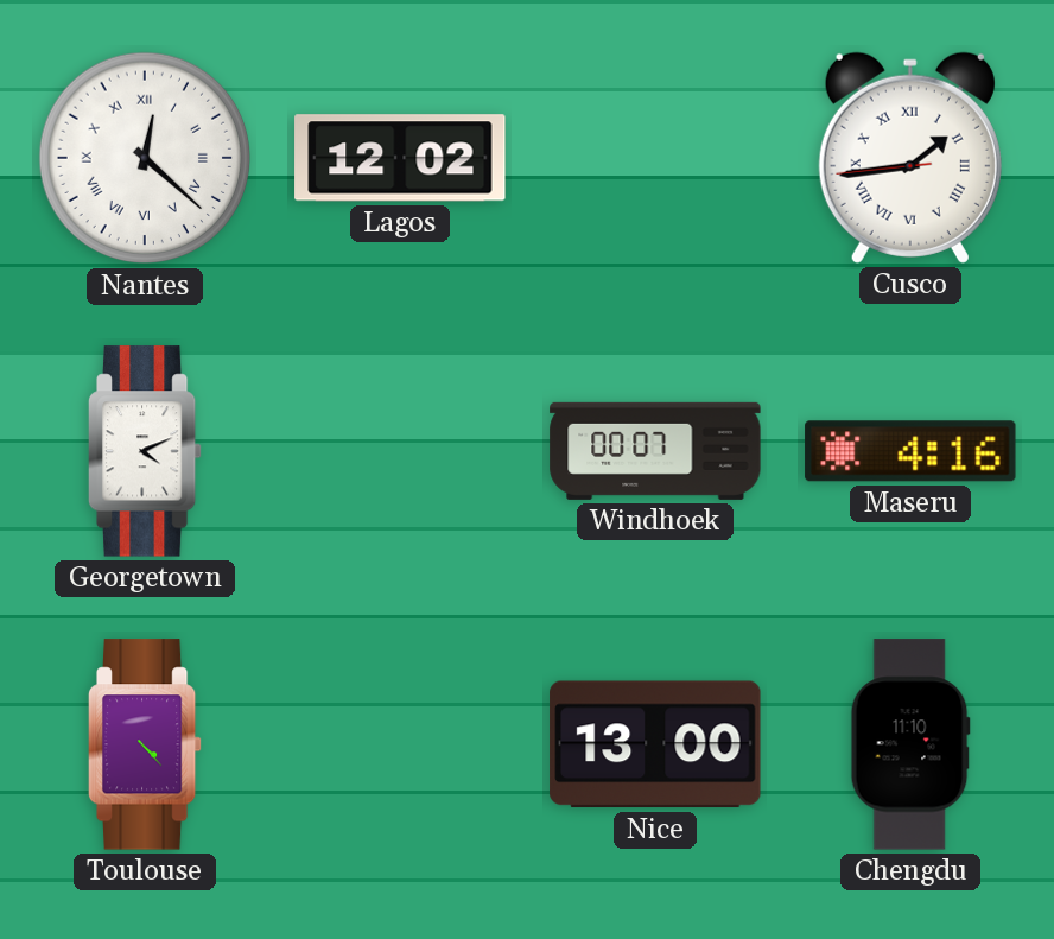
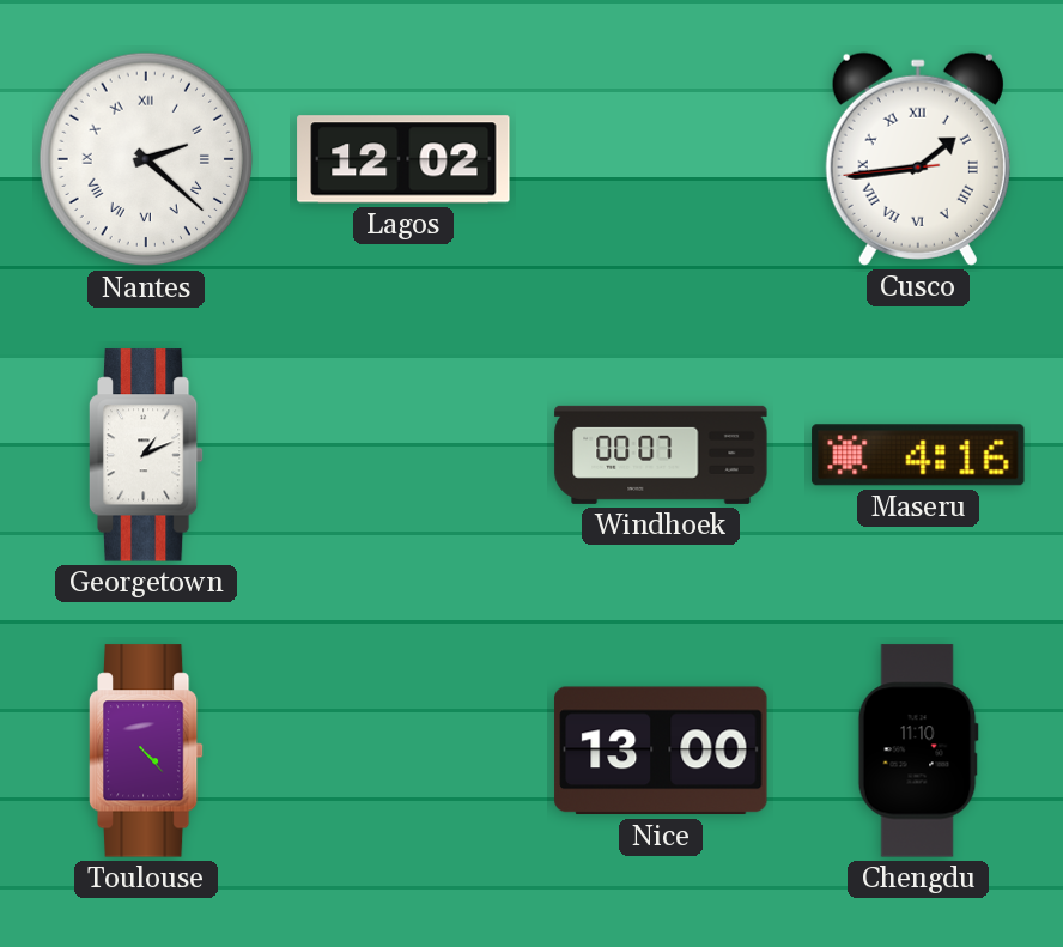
Nantes: 12:22 -> 2:22
Georgetown: 4:11 -> 1:11
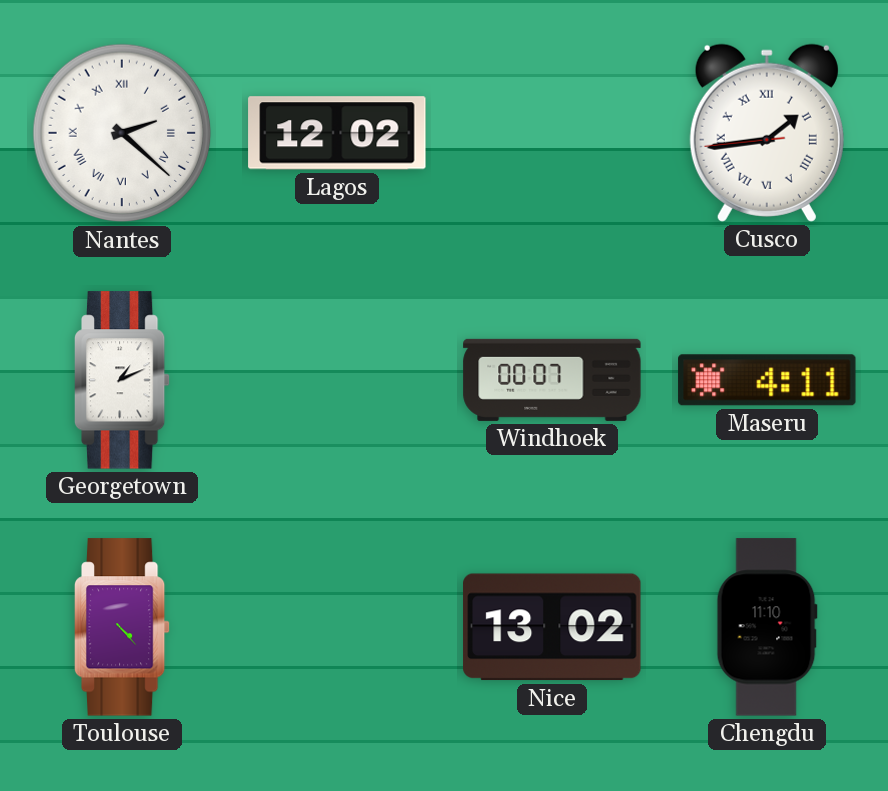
Maseru: 4:16 -> 4:11
Nice: 13:00 -> 13:02
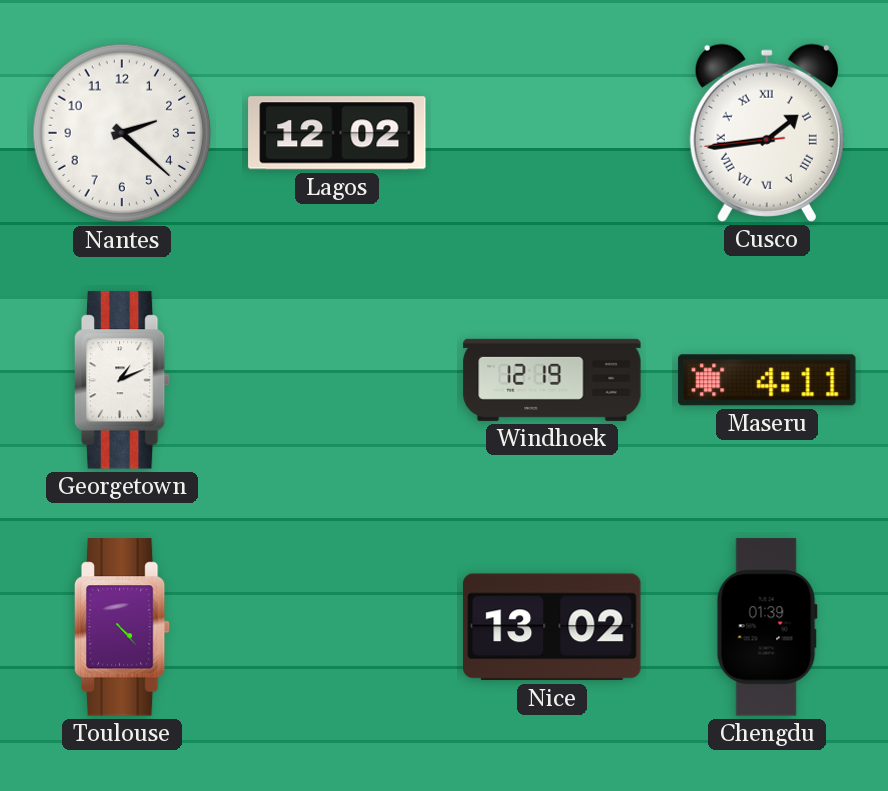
Nantes numerals: Roman -> Arabic
Windhoek: 00:07 -> 12:19
Chengdu: 11:10 -> 01:39
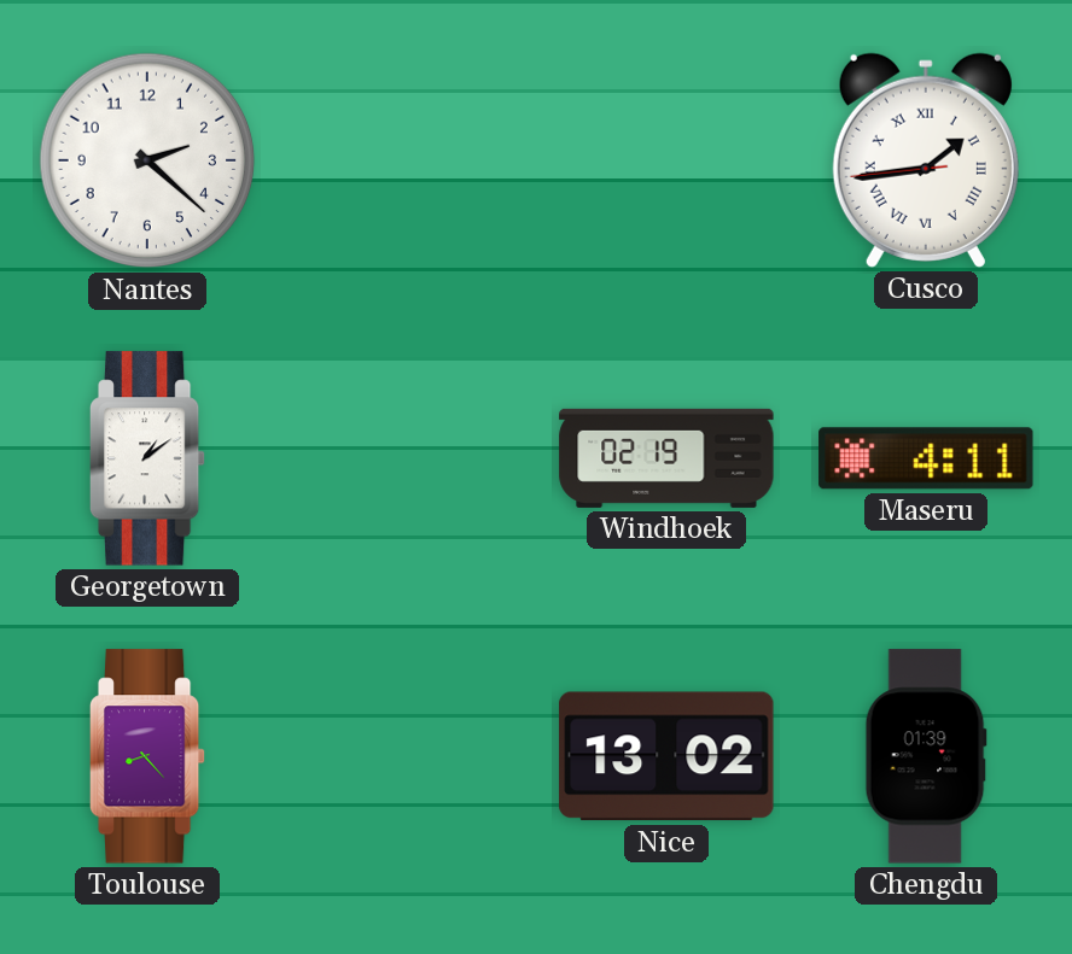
Lagos: 12:02 -> none
Georgetown: 1:11 -> 1:09
Windhoek: 12:19 -> 02:19
Toulouse: 4:23 -> 8:23
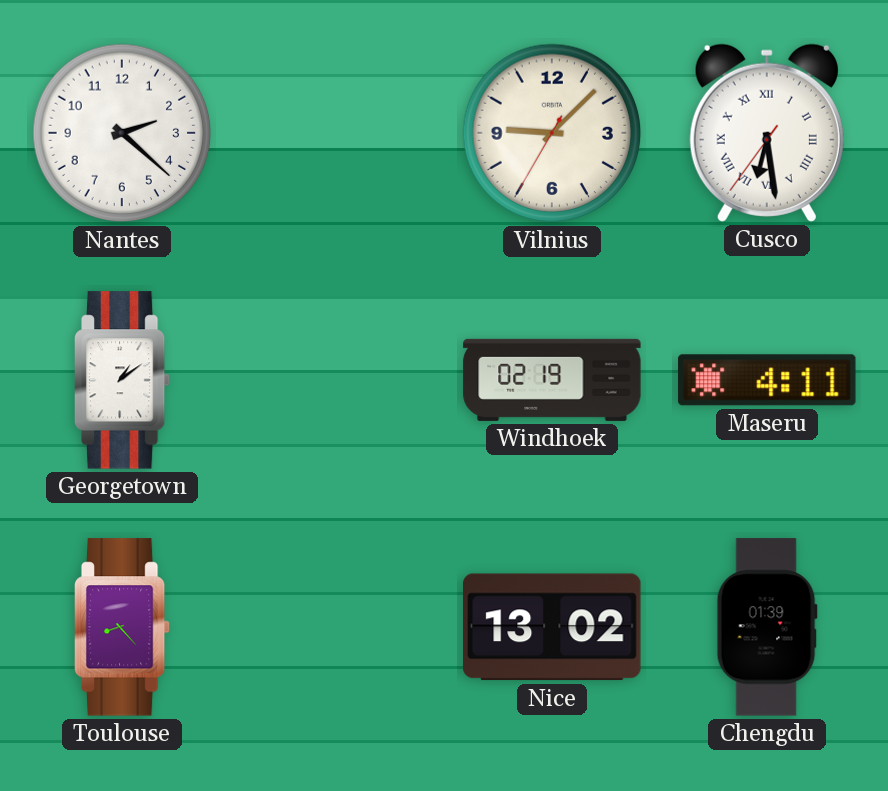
Vilnius: none -> 9:07
Cusco: 1:43 -> 6:28
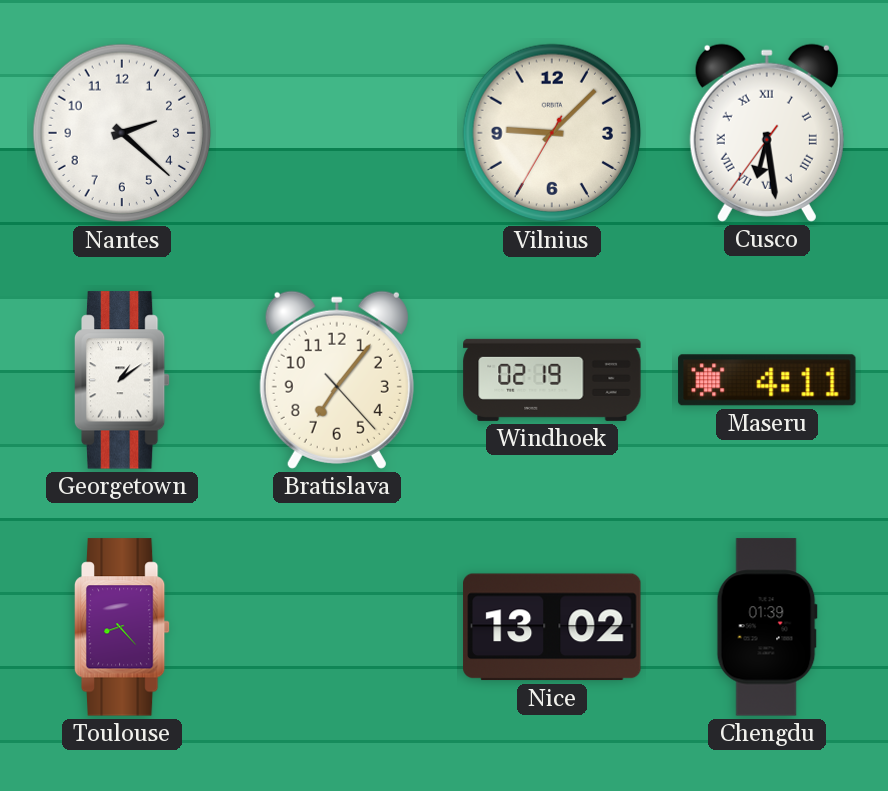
Bratislava: none -> 7:06
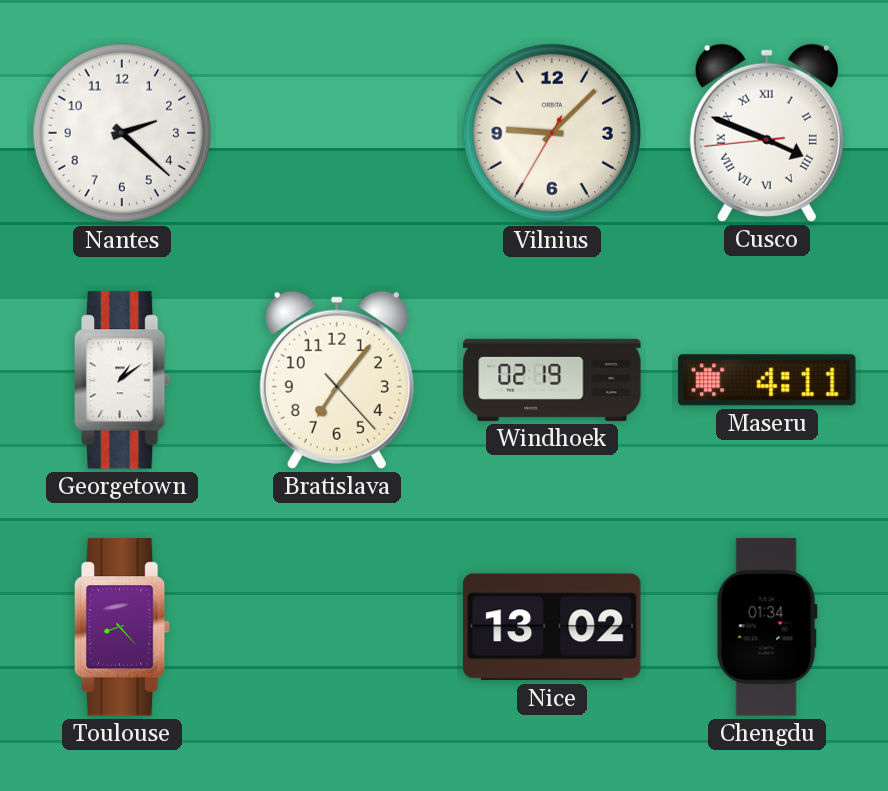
Cusco: 6:28 -> 3:48
Chengdu: 01:39 -> 01:34
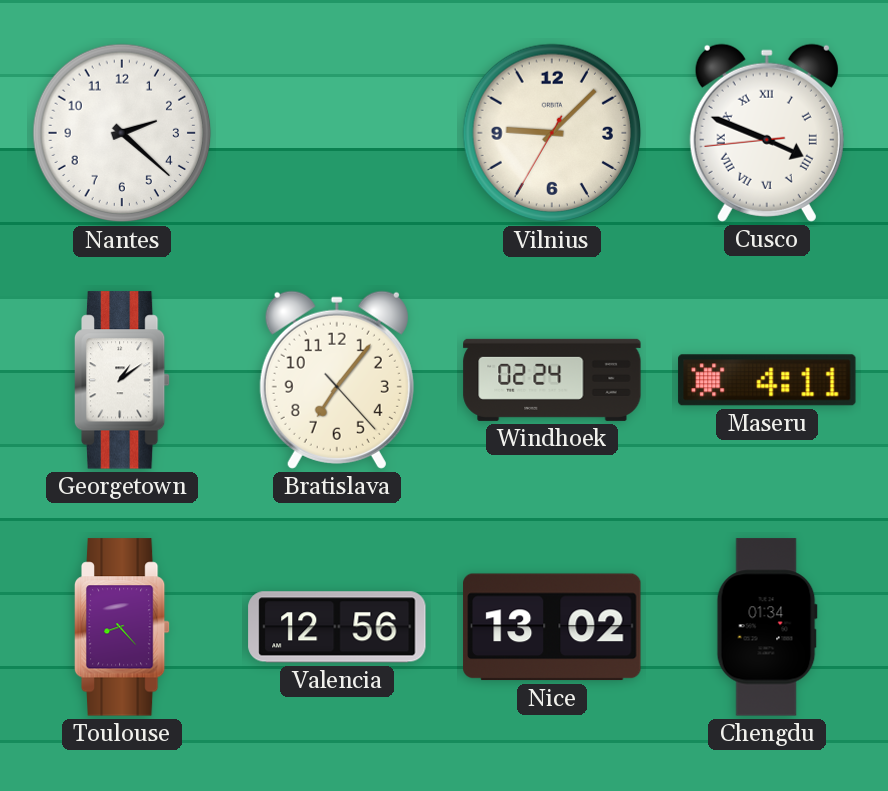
Windhoek: 02:19 -> 02:24
Valencia: none -> 12:56
